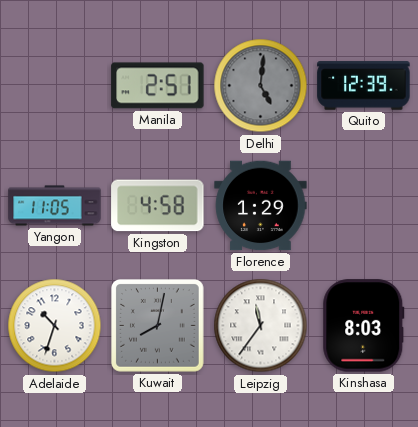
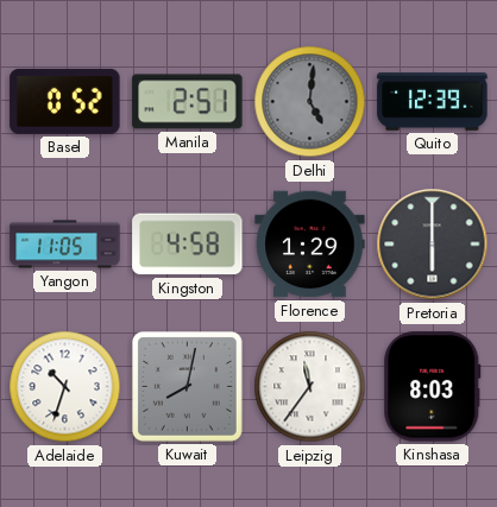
Basel: none -> 0:52
Pretoria: none -> 6:00
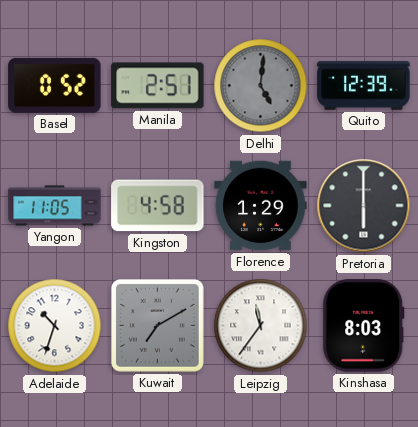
Kuwait: 8:02 -> 7:10
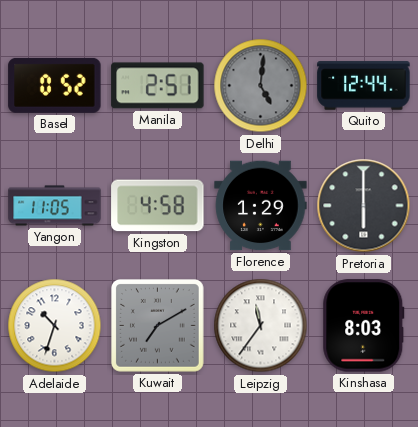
Quito: 12:39 -> 12:44
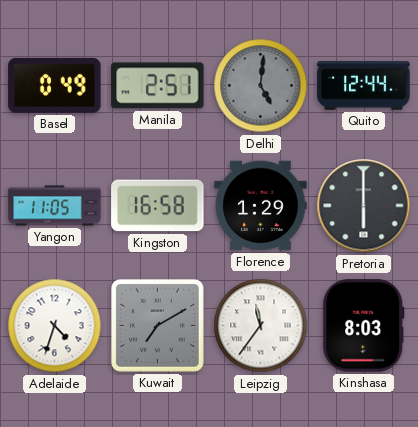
Basel: 0:52 -> 0:49
Kingston: 4:58 -> 16:58
Adelaide: 10:33 -> 4:33
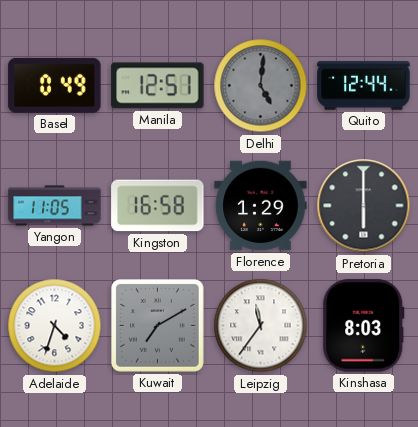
Manila: 2:51 -> 12:51
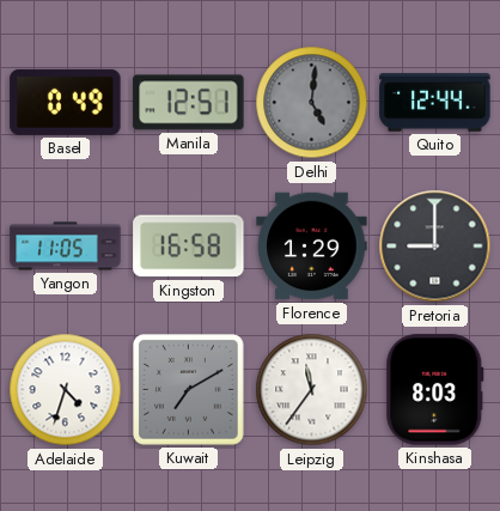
Pretoria: 6:00 -> 9:00
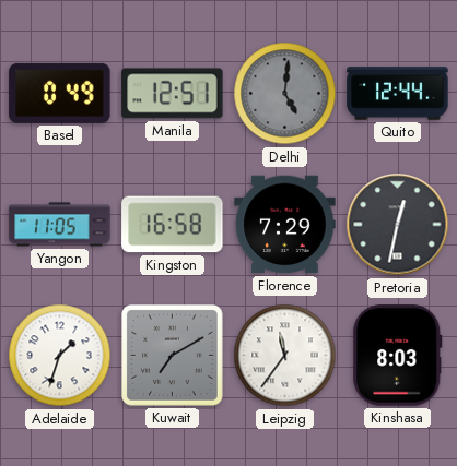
Florence: 1:29 -> 7:29
Pretoria: 9:00 -> 12:32
Adelaide: 4:33 -> 1:33
